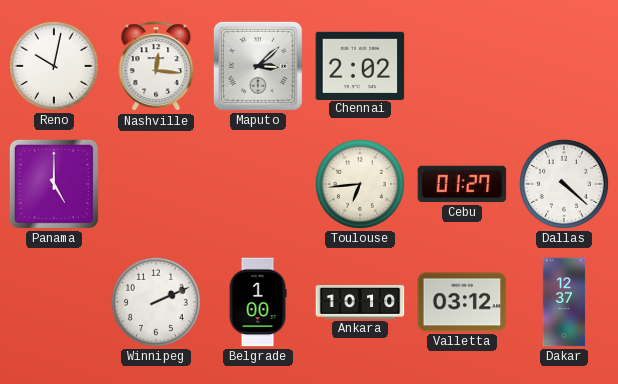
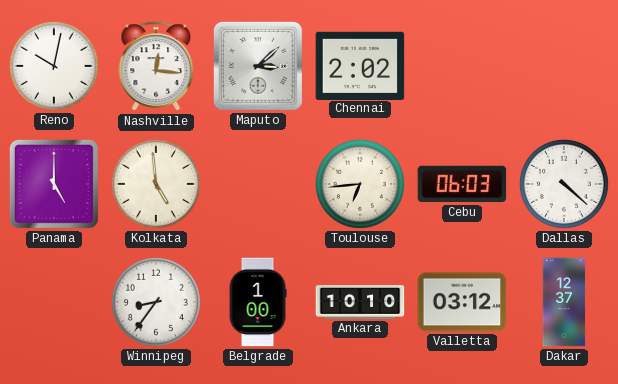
Kolkata: none -> 4:59
Cebu: 01:27 -> 06:03
Winnipeg: 2:11 -> 8:36
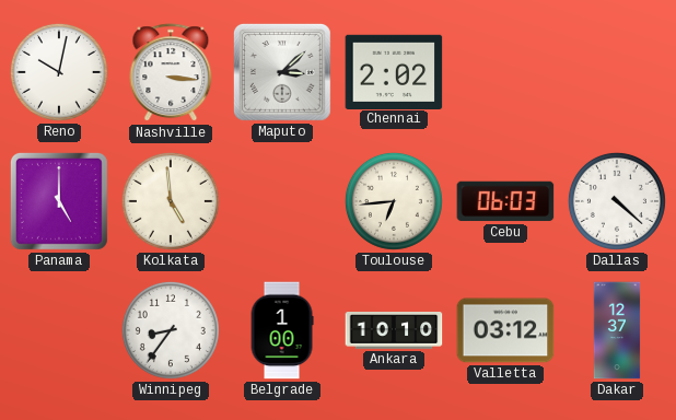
Nashville: 12:16 -> 3:16
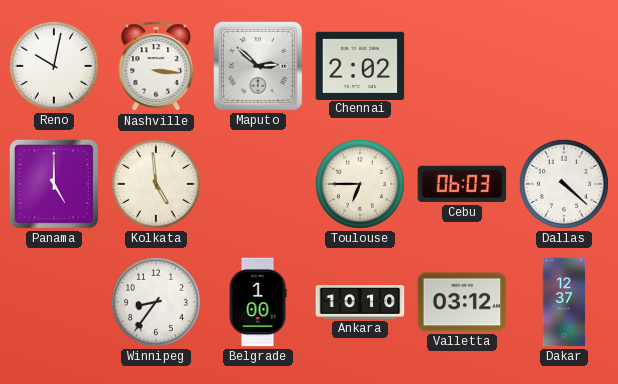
Maputo: 3:08 -> 2:52
Toulouse: 6:44 -> 6:45
